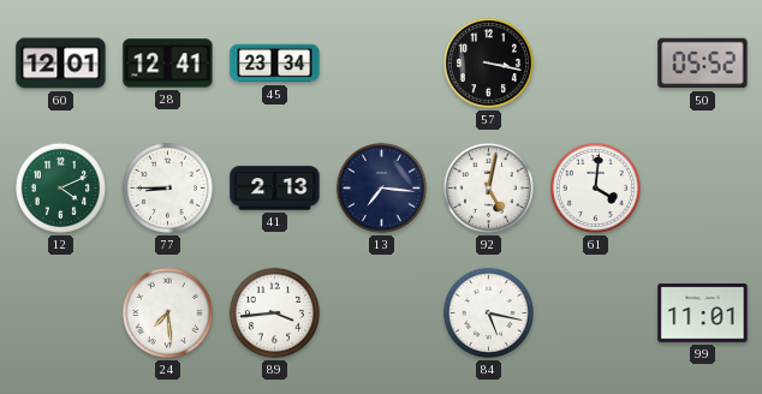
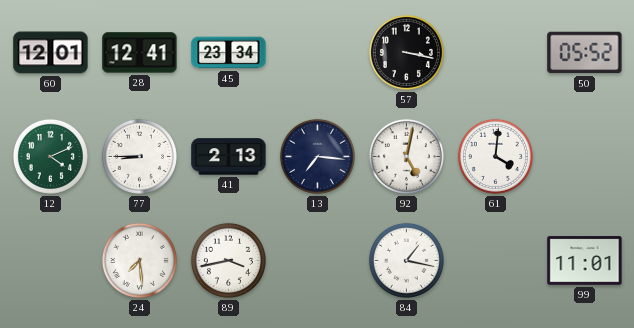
89: 3:44 -> 3:43
84: 5:17 -> 1:17
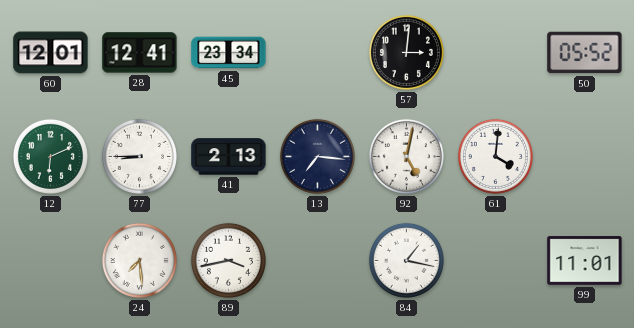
57: 3:17 -> 3:01
12: 4:11 -> 6:11
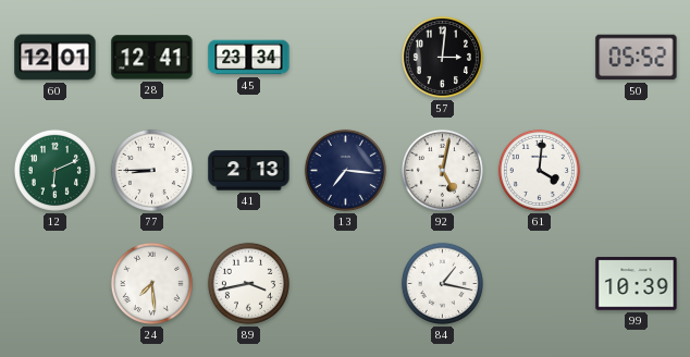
99: 11:01 -> 10:39
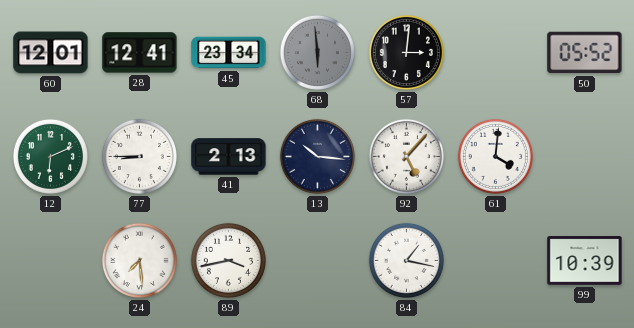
68: none -> 5:59
13: 7:16 -> 10:16
92: 5:02 -> 5:07
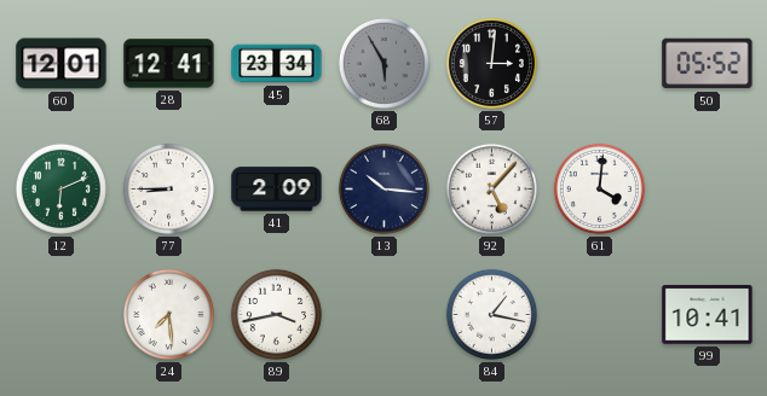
68: 5:59 -> 5:55
41: 2:13 -> 2:09
99: 10:39 -> 10:41
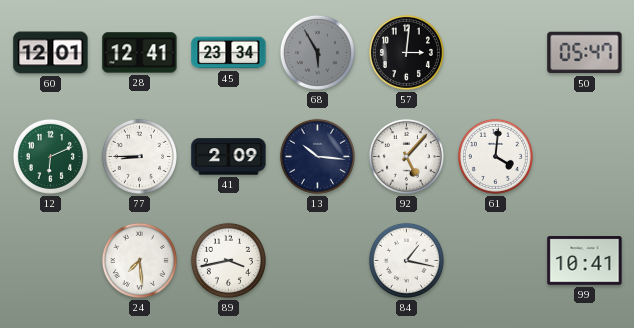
50: 05:52 -> 05:47
